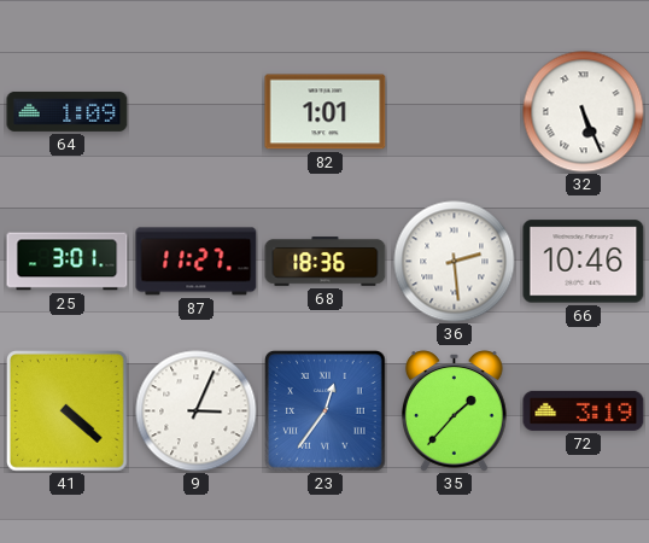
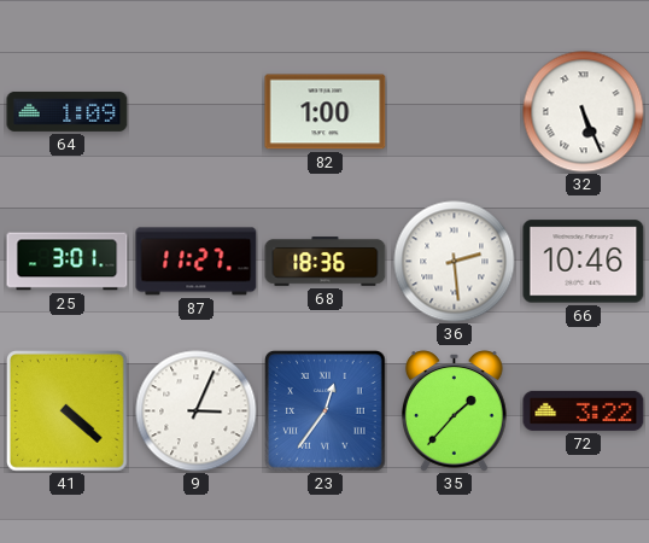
82: 1:01 -> 1:00
72: 3:19 -> 3:22
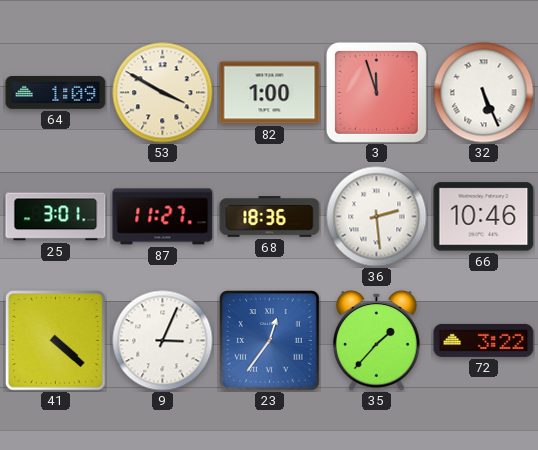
53: none -> 3:50
3: none -> 11:57
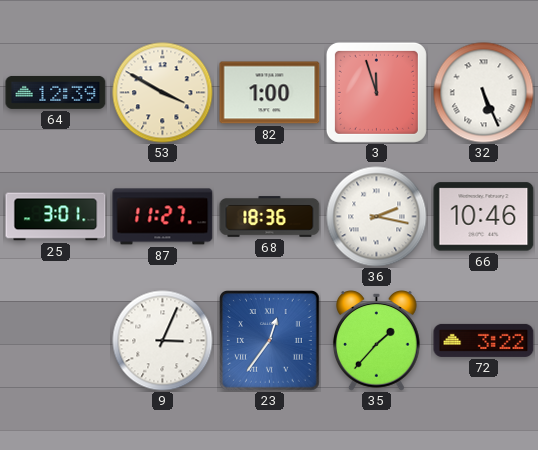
64: 1:09 -> 12:39
36: 2:29 -> 2:17
41: 4:22 -> none
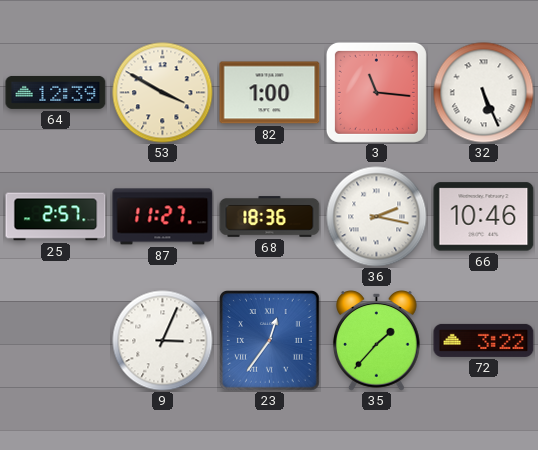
3: 11:57 -> 11:16
25: 3:01 -> 2:57
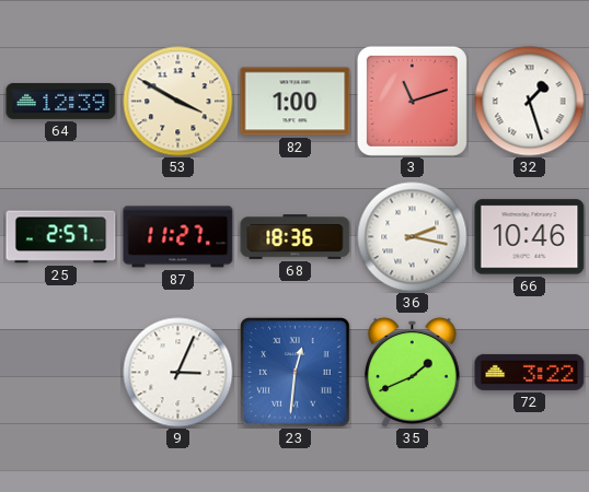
3: 11:16 -> 11:12
32: 5:26 -> 1:27
23: 12:36 -> 12:31
35: 1:37 -> 1:41
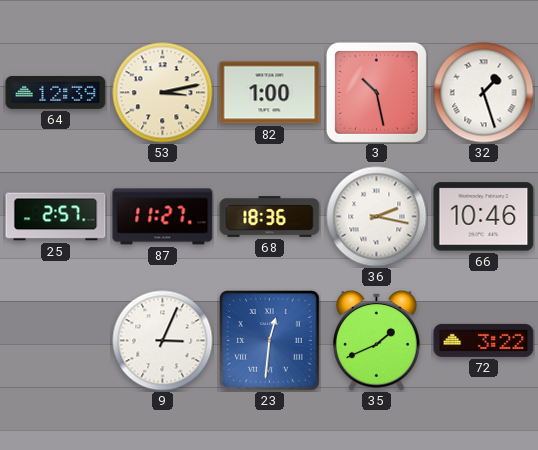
53: 3:50 -> 3:13
3: 11:12 -> 10:28
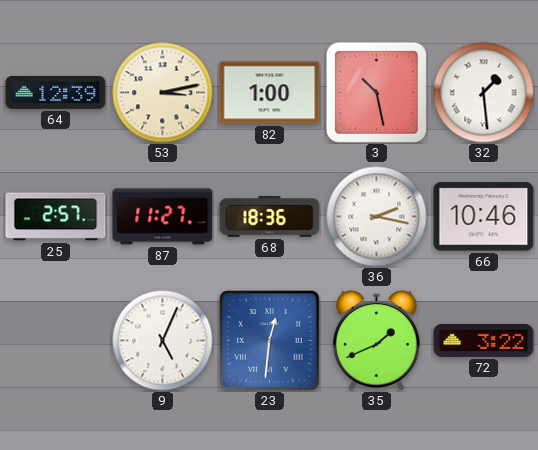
32: 1:27 -> 1:29
9: 3:04 -> 5:04
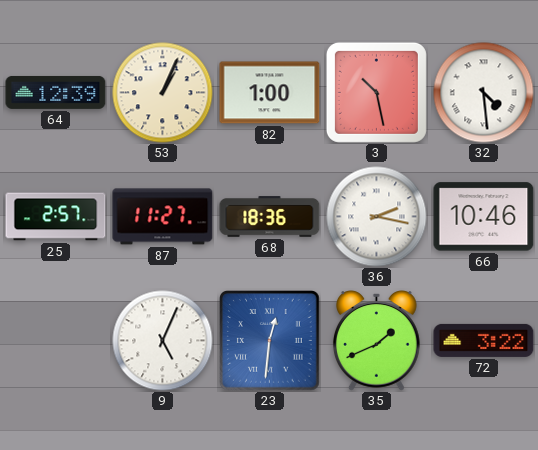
53: 3:13 -> 1:04
32: 1:29 -> 4:29
